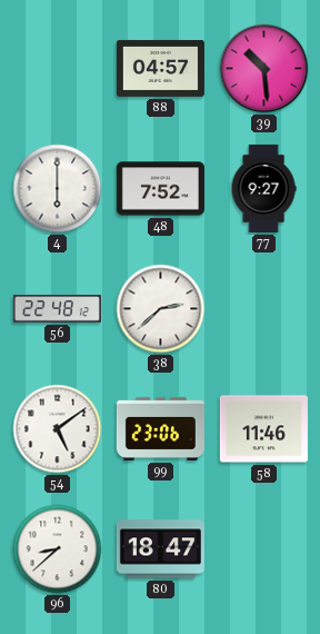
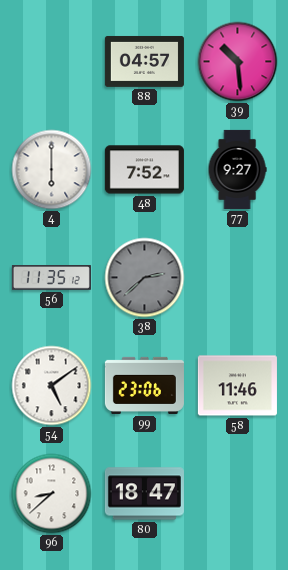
56: 22:48 -> 11:35
38 dial: white -> grey
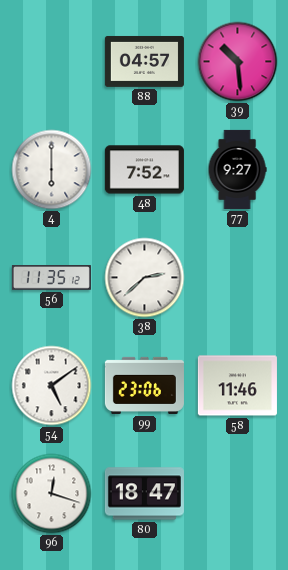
38 dial: grey -> white
96: 8:38 -> 12:18
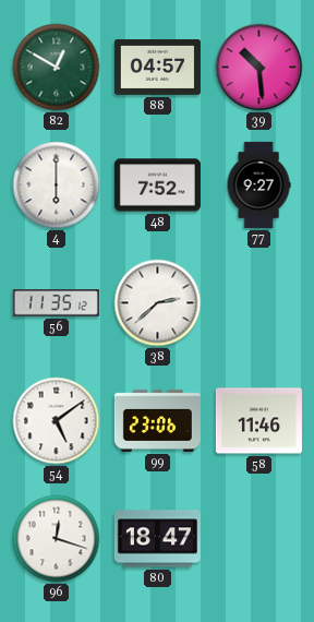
82: none -> 12:50
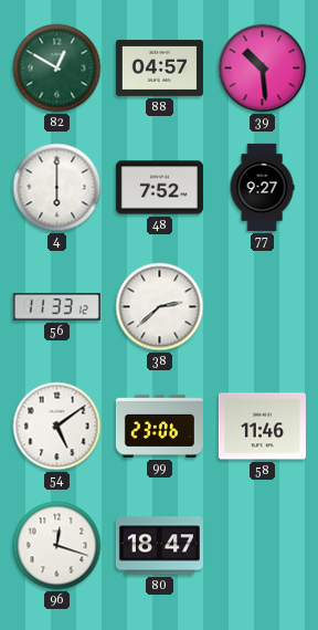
56: 11:35 -> 11:33
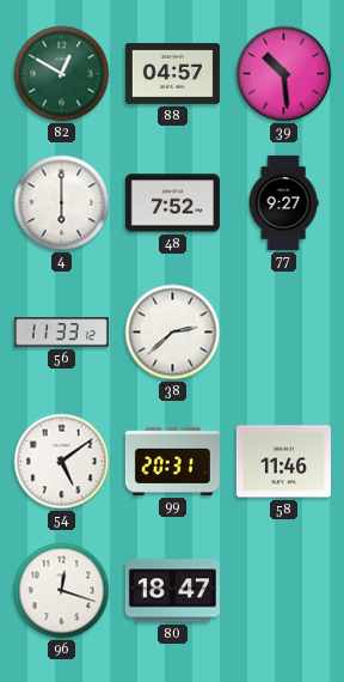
99: 23:06 -> 20:31
